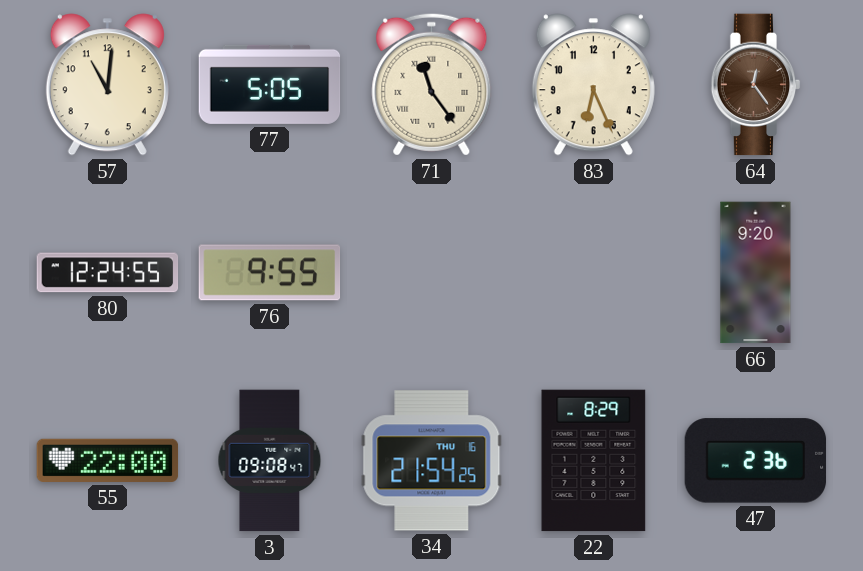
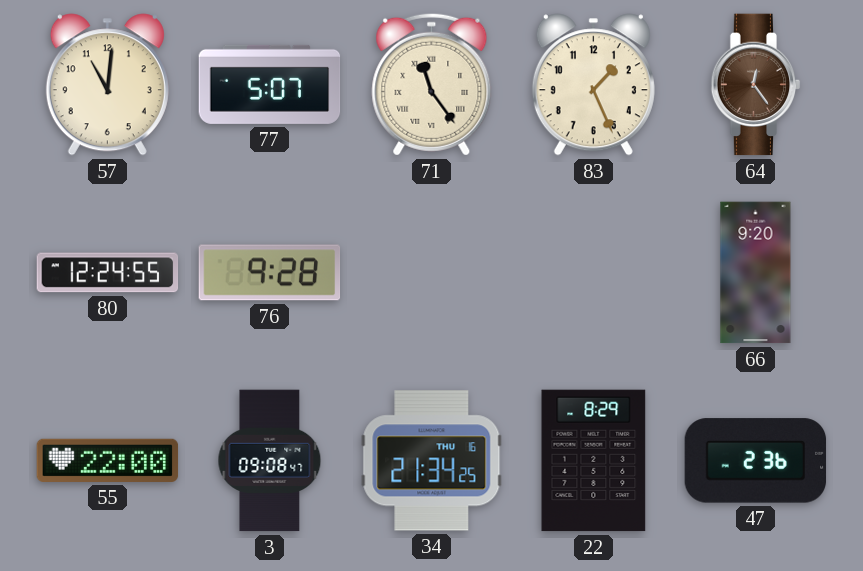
77: 5:05 -> 5:07
83: 6:26 -> 1:26
76: 9:55 -> 9:28
34: 21:54 -> 21:34
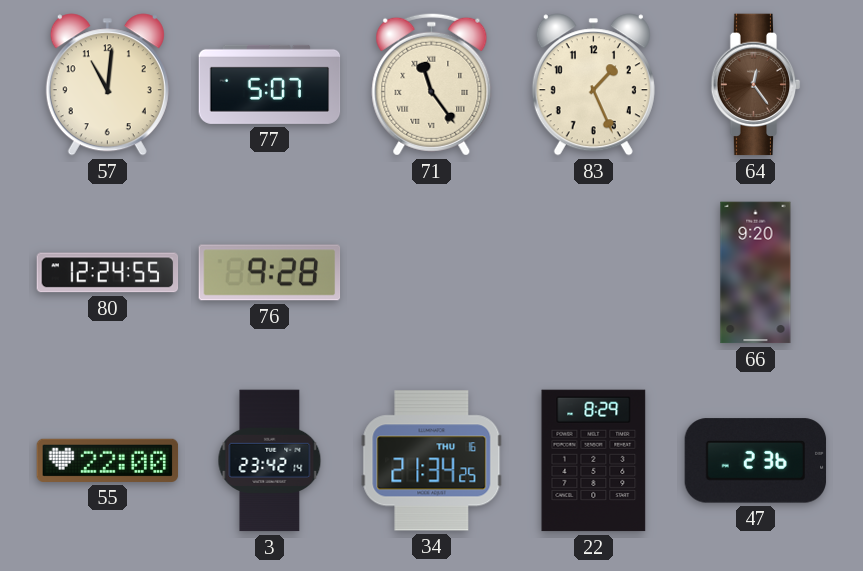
3: 09:08 -> 23:42
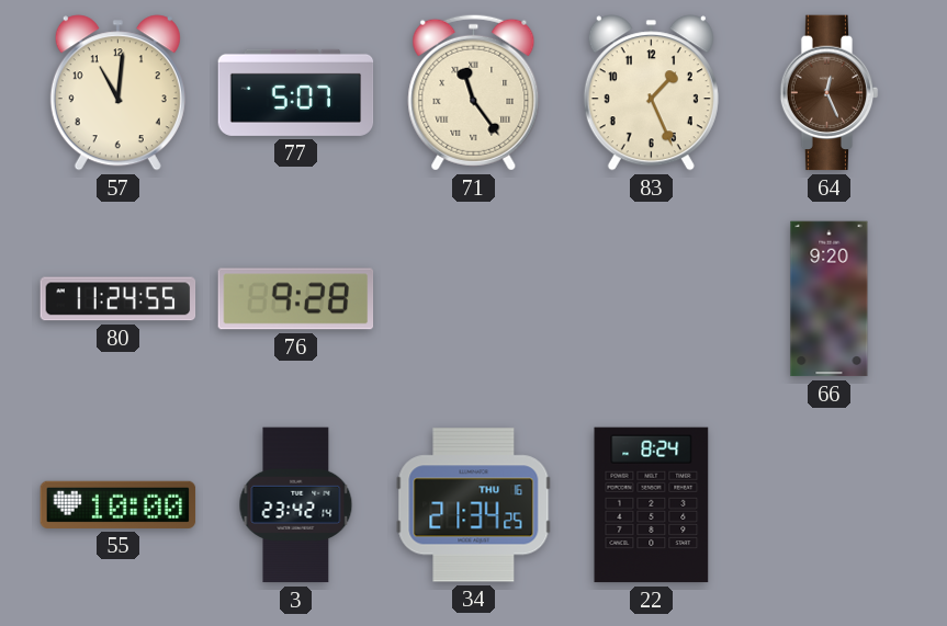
64: 12:24 -> 12:26
80: 12:24 -> 11:24
55: 22:00 -> 10:00
22: 8:29 -> 8:24
47: 2:36 -> none
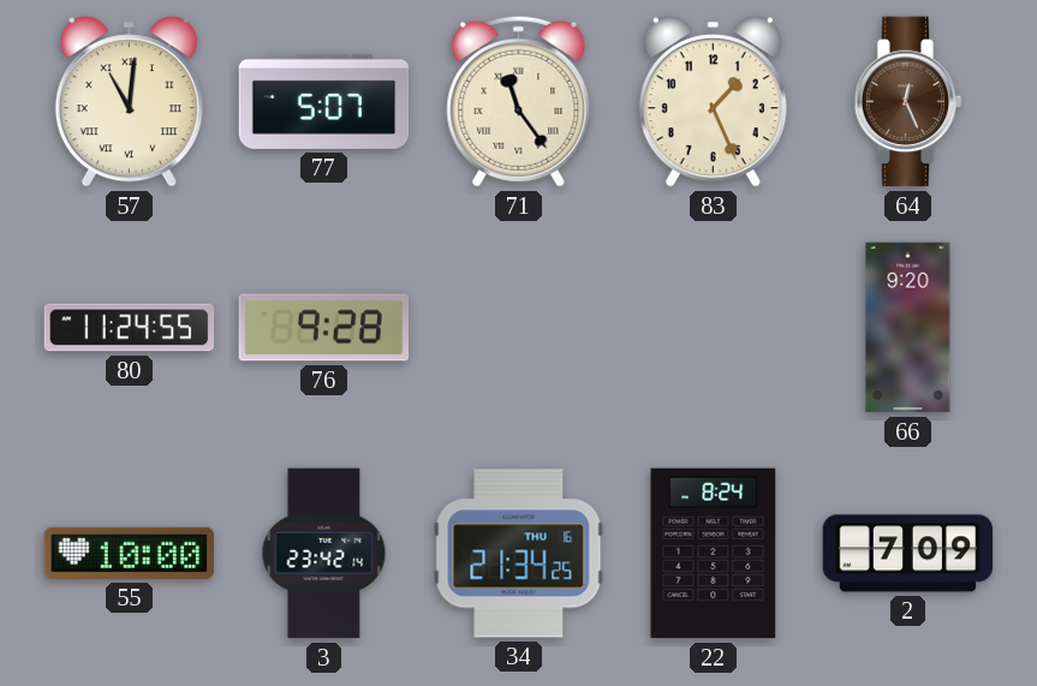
57 numerals: Arabic -> Roman
2: none -> 7:09
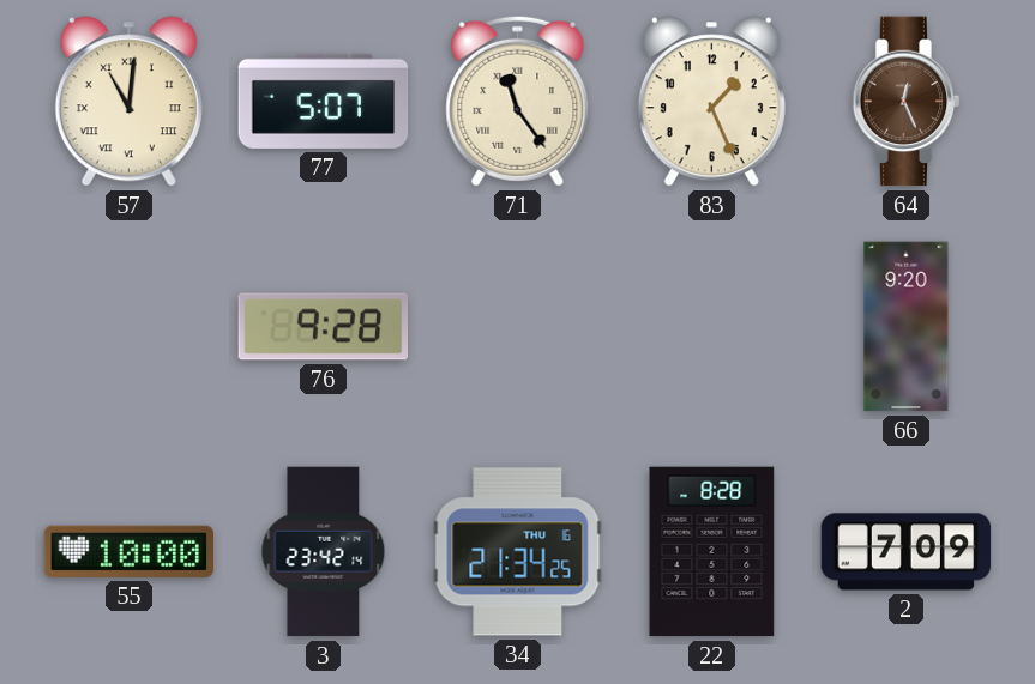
80: 11:24 -> none
22: 8:24 -> 8:28
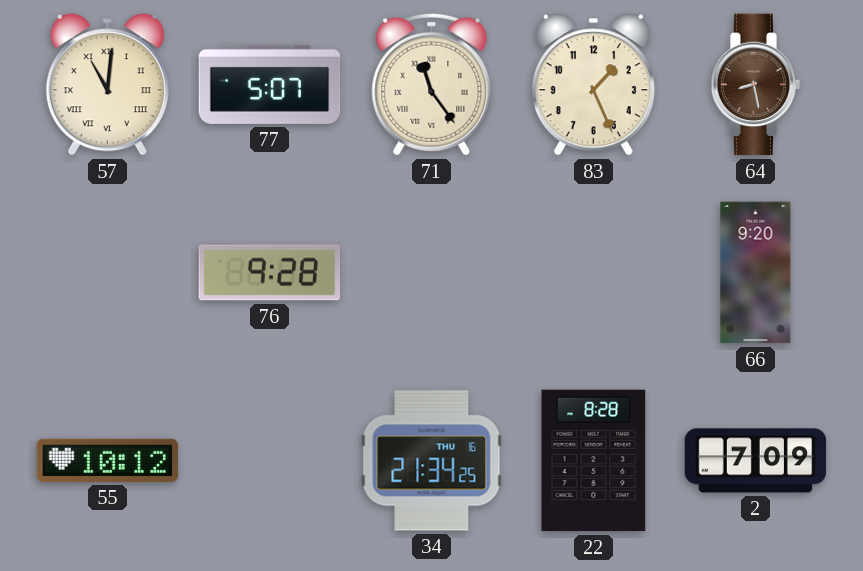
64: 12:26 -> 8:28
55: 10:00 -> 10:12
3: 23:42 -> none
